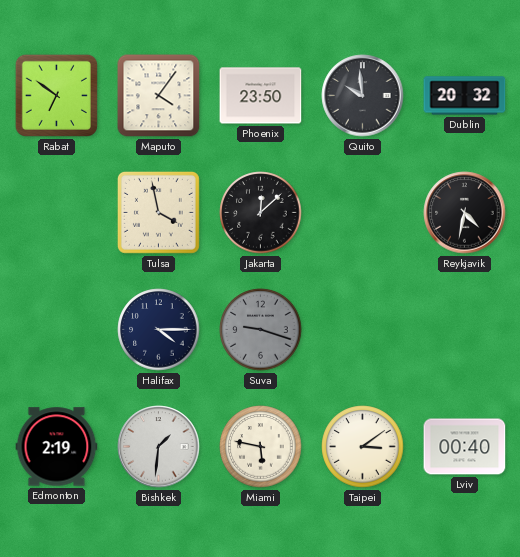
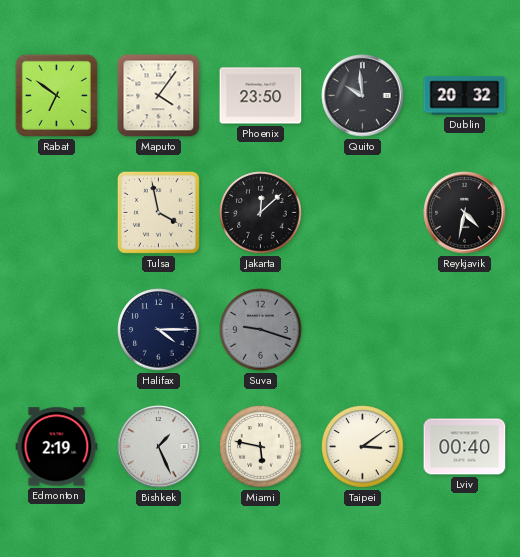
Bishkek: 1:31 -> 1:26
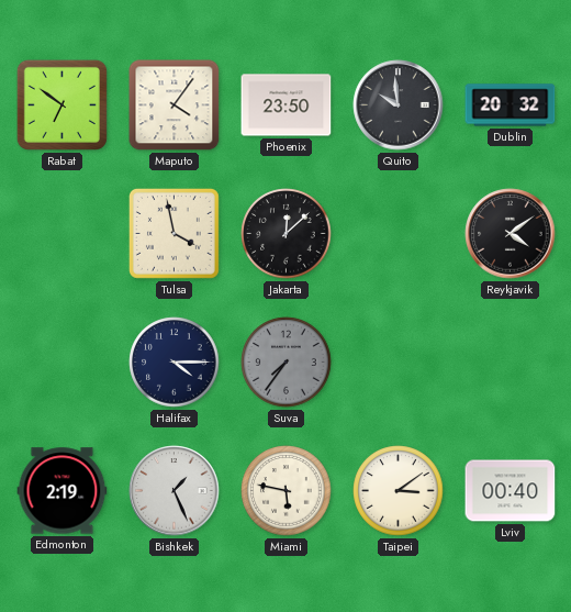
Reykjavik: 4:32 -> 4:09
Suva: 9:18 -> 7:36
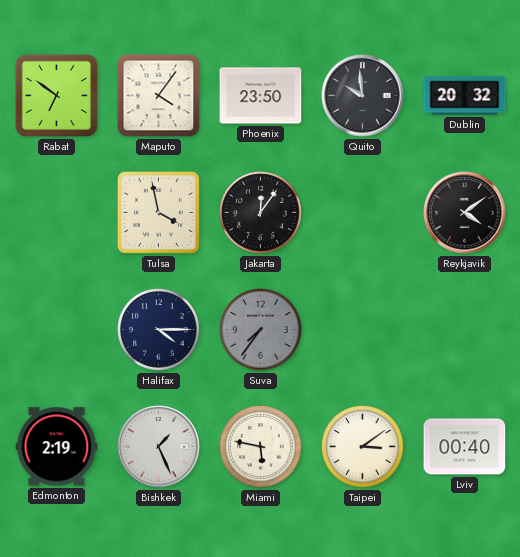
Jakarta: 12:08 -> 12:06
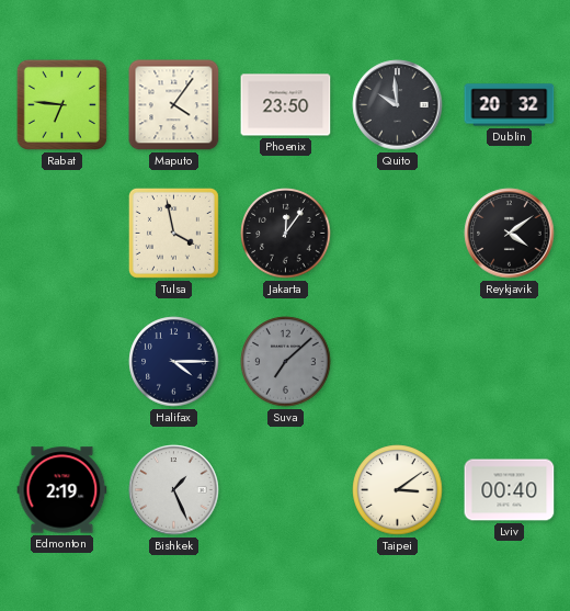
Rabat: 6:51 -> 6:46
Suva: 7:36 -> 7:08
Miami: 5:47 -> none
